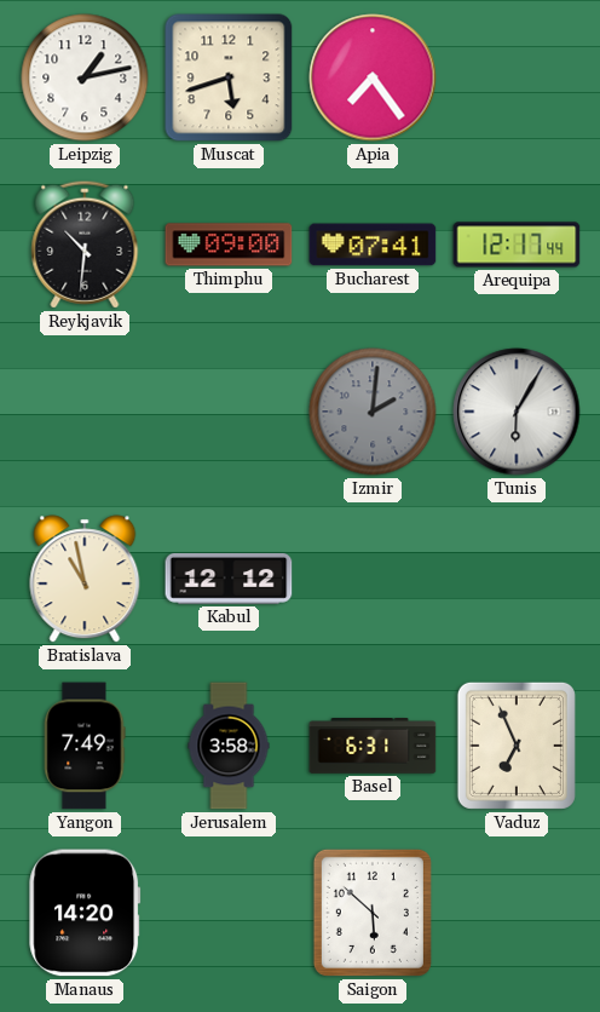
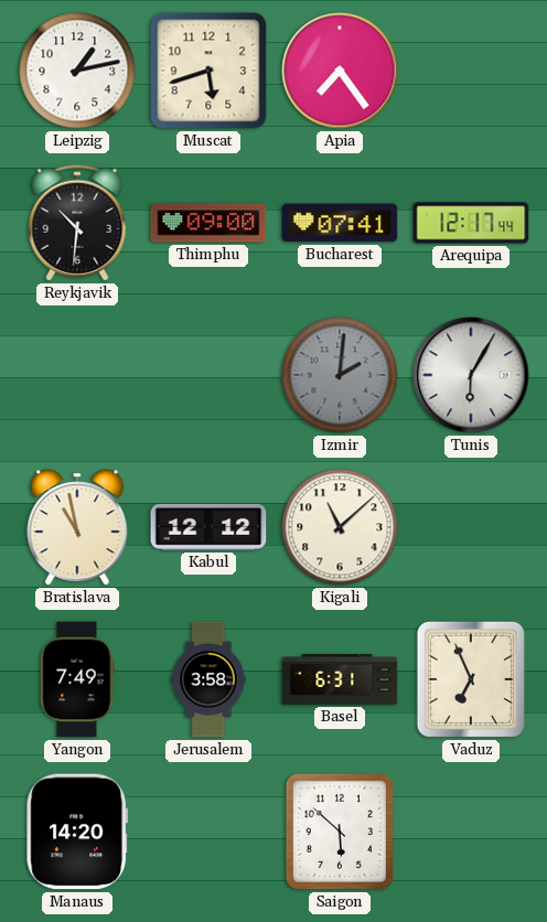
Kigali: none -> 11:08
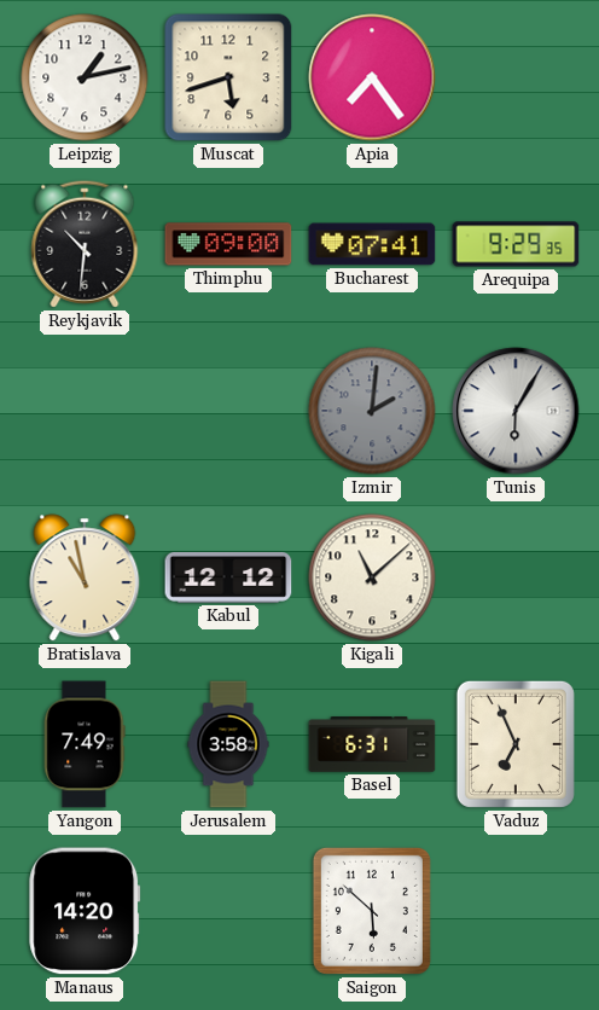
Arequipa: 12:17 -> 9:29
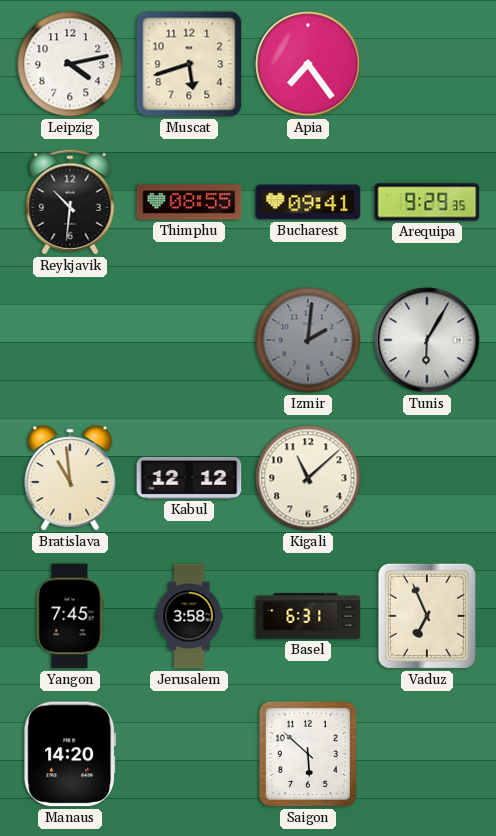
Leipzig: 1:13 -> 4:13
Thimphu: 09:00 -> 08:55
Bucharest: 07:41 -> 09:41
Bratislava: 10:58 -> 10:59
Yangon: 7:49 -> 7:45
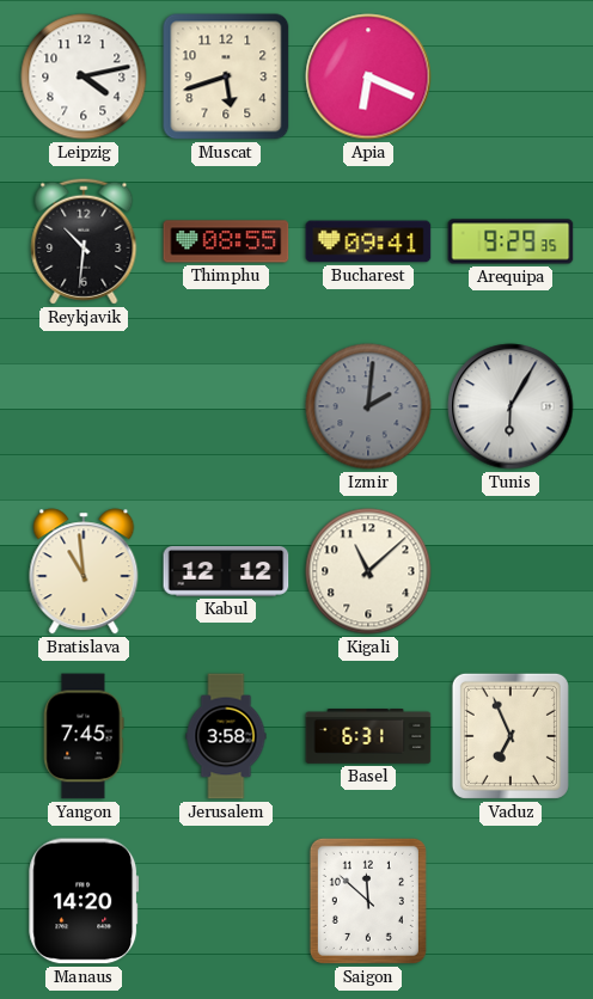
Apia: 7:24 -> 6:19
Saigon: 5:52 -> 11:52
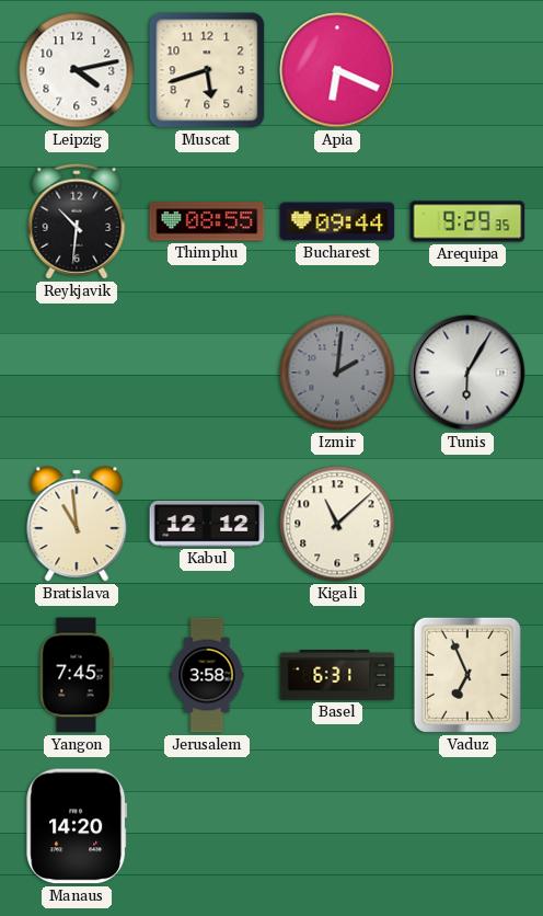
Bucharest: 09:41 -> 09:44
Saigon: 11:52 -> none
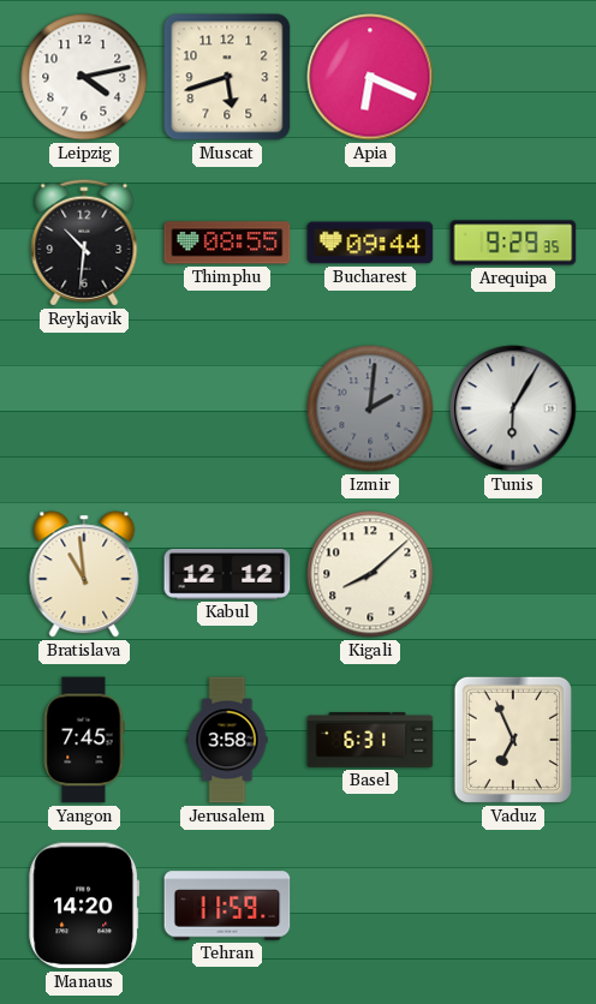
Kigali: 11:08 -> 8:08
Tehran: none -> 11:59
